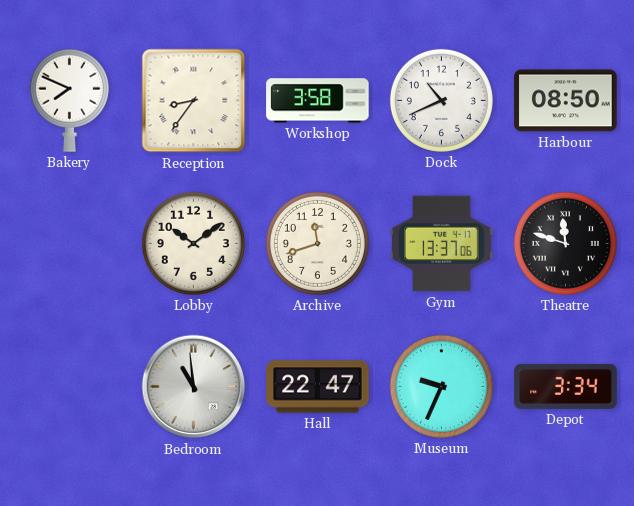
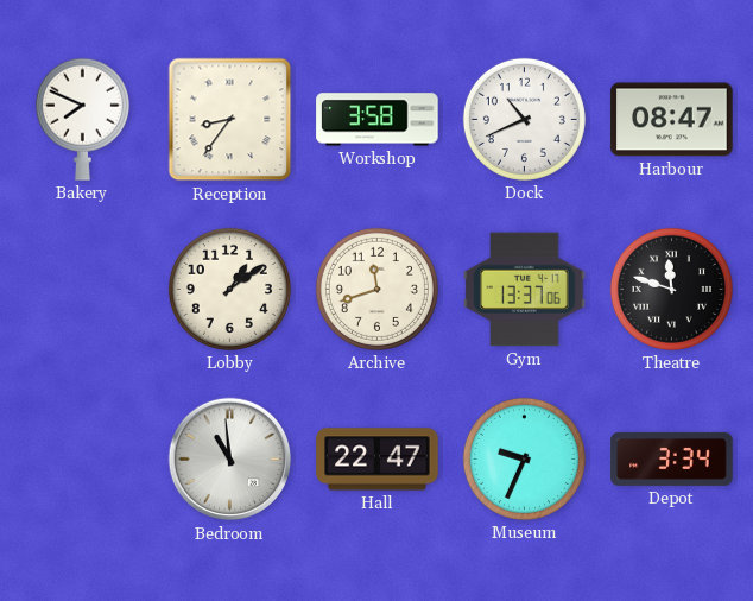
Harbour: 08:50 -> 08:47
Lobby: 10:09 -> 1:09
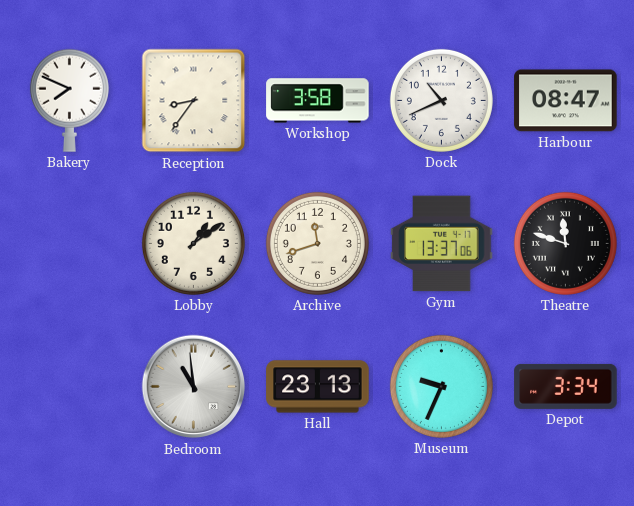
Hall: 22:47 -> 23:13
